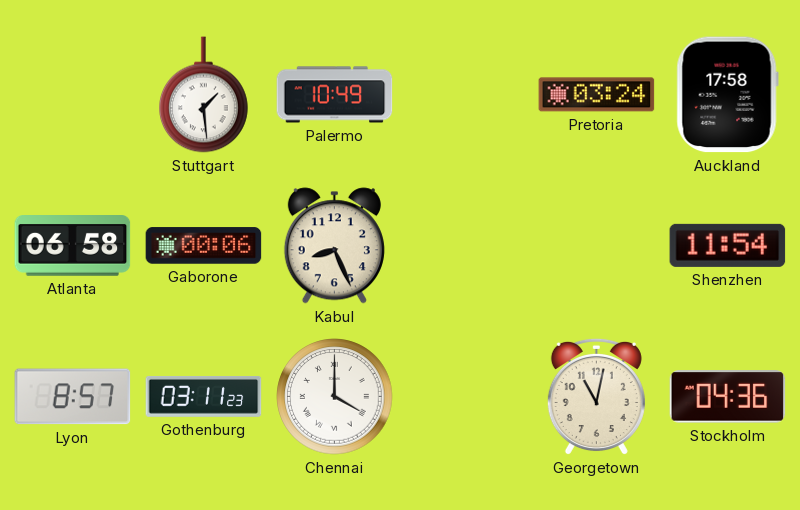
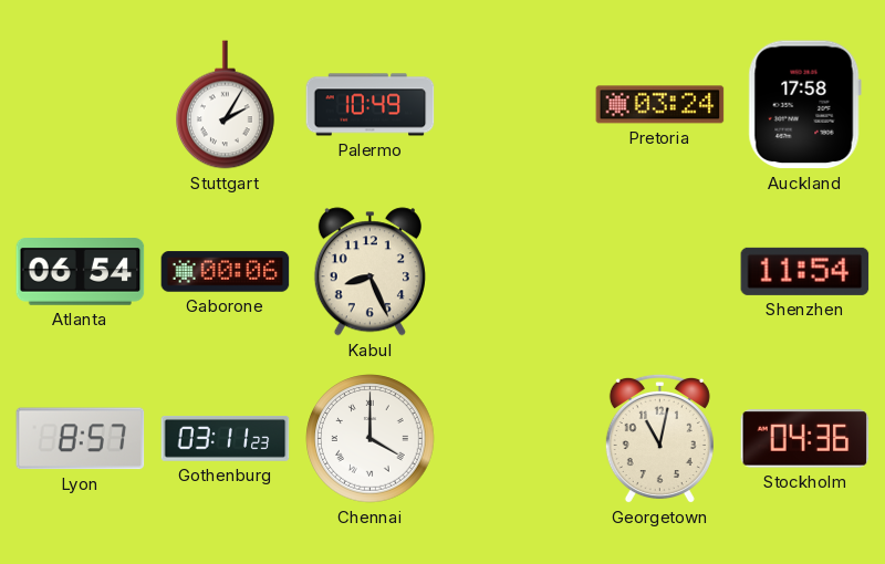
Stuttgart: 1:29 -> 2:05
Atlanta: 06:58 -> 06:54
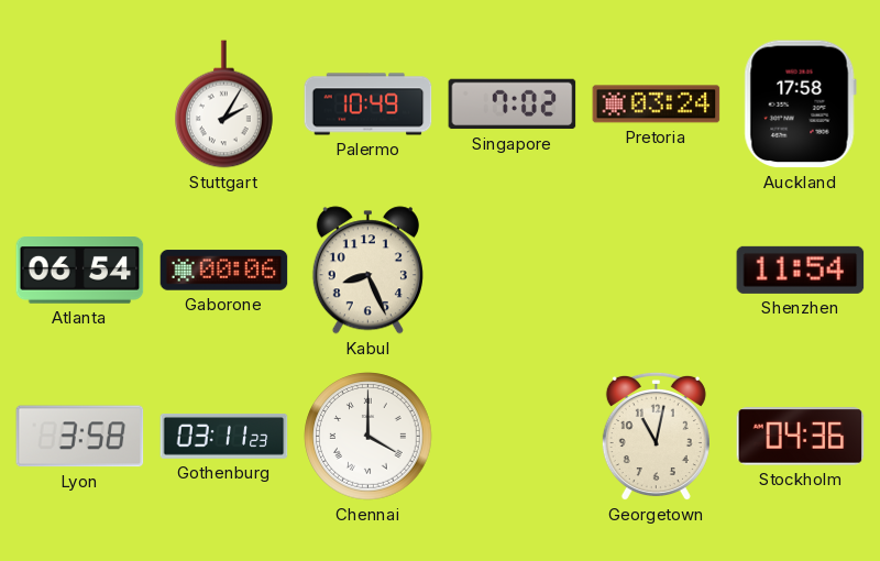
Singapore: none -> 7:02
Lyon: 8:57 -> 3:58
